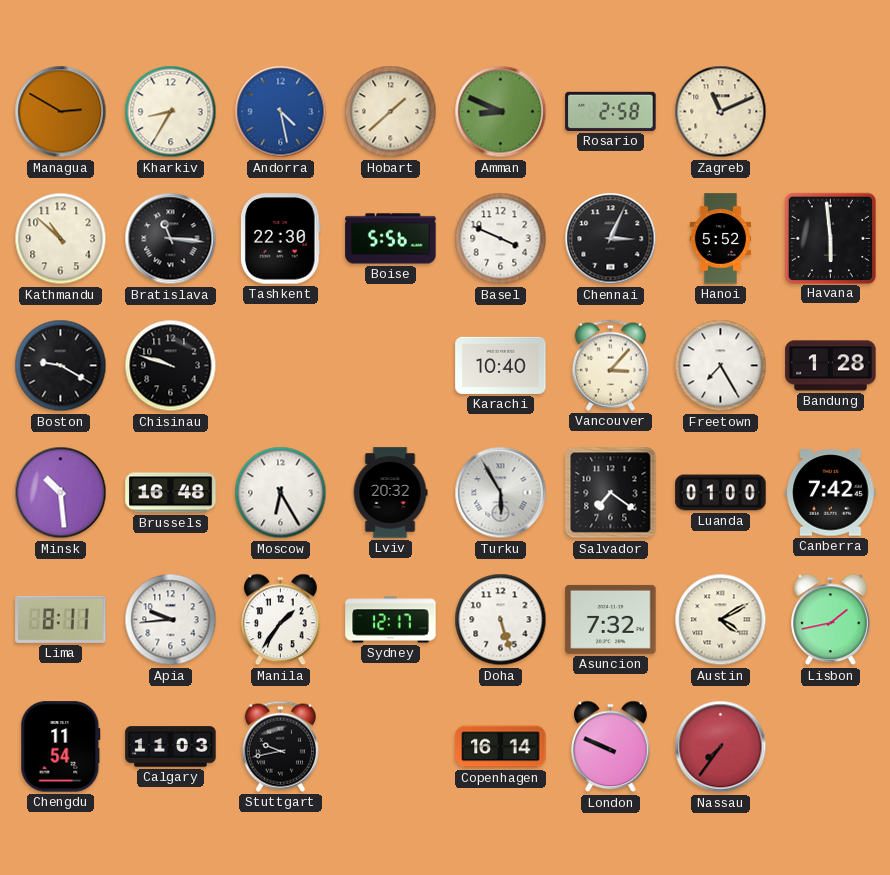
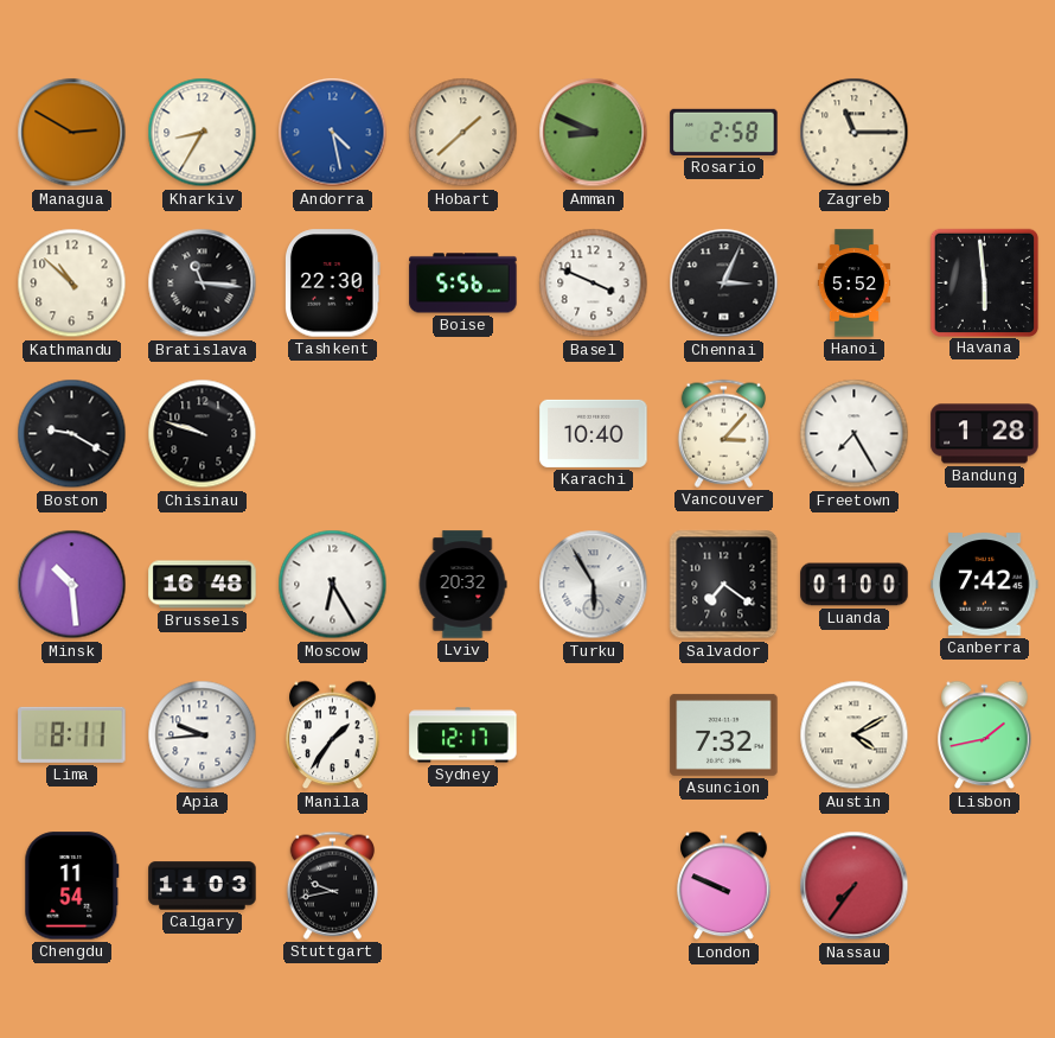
Zagreb: 11:11 -> 11:15
Doha: 5:27 -> none
Copenhagen: 16:14 -> none
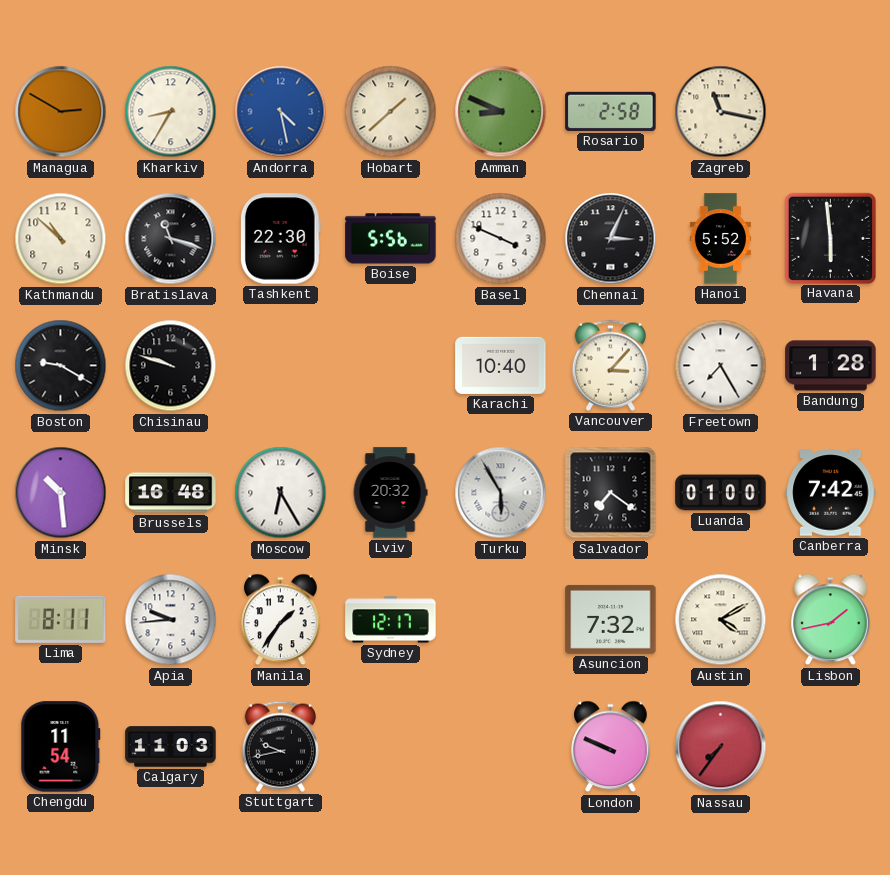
Zagreb: 11:15 -> 11:17
Bratislava: 11:16 -> 11:18
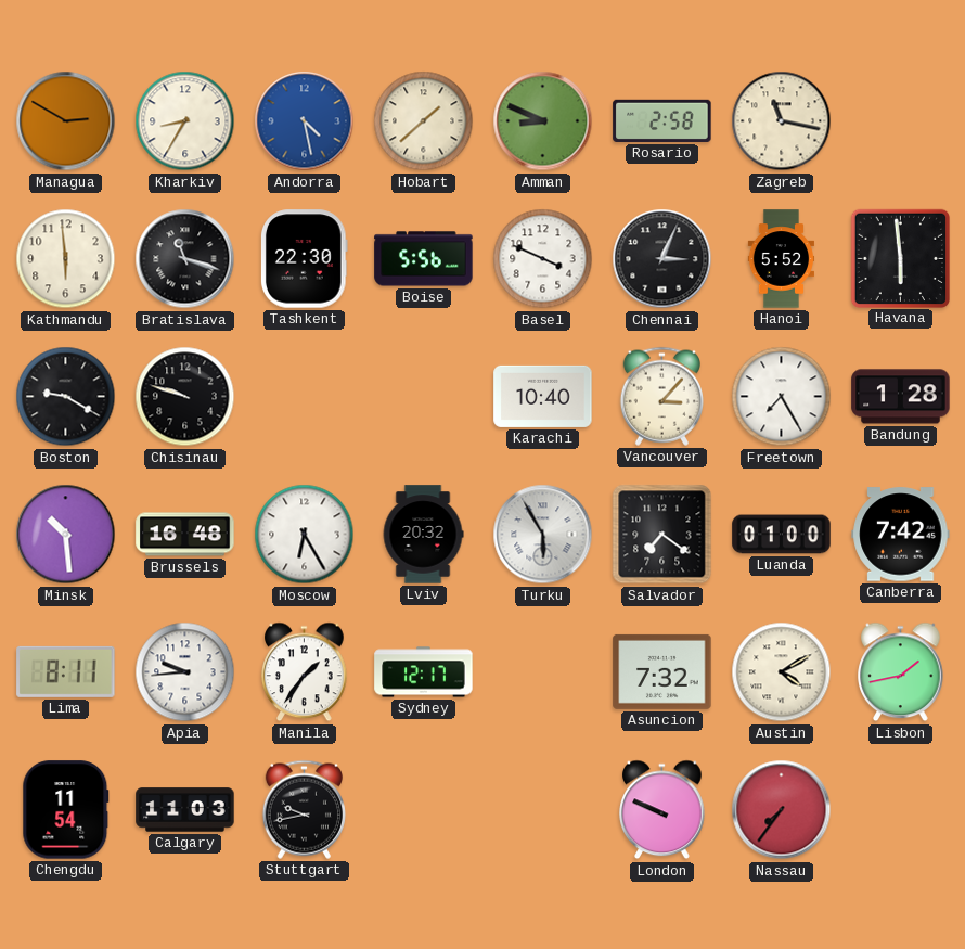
Kathmandu: 10:52 -> 5:59
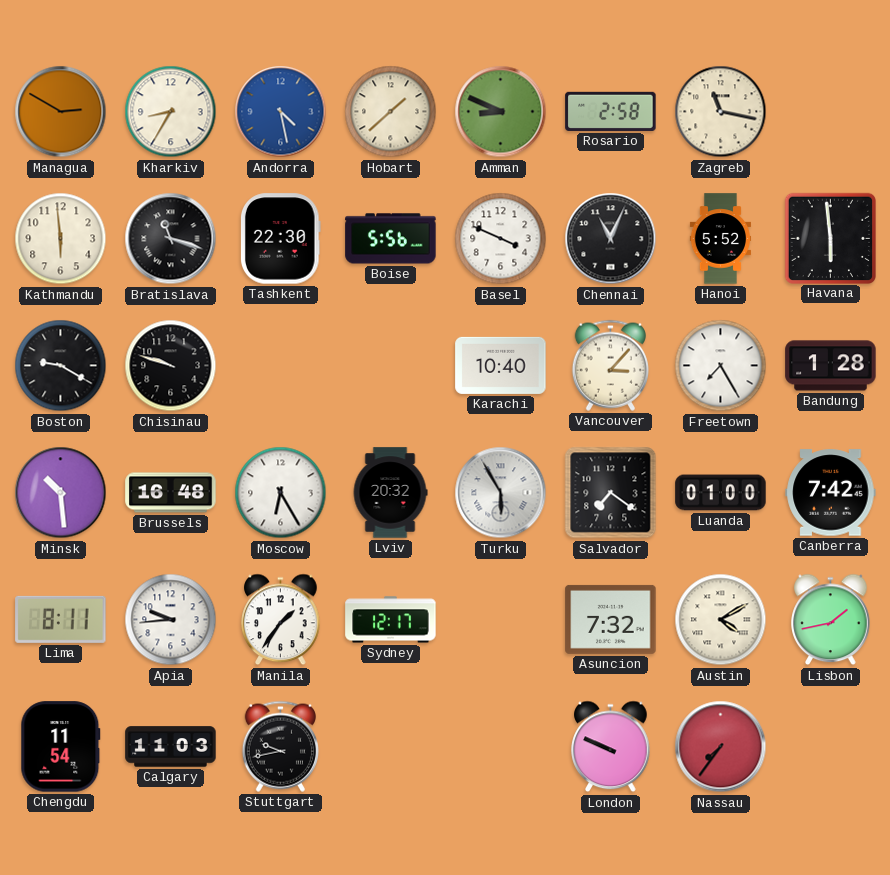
Chennai: 3:04 -> 11:04
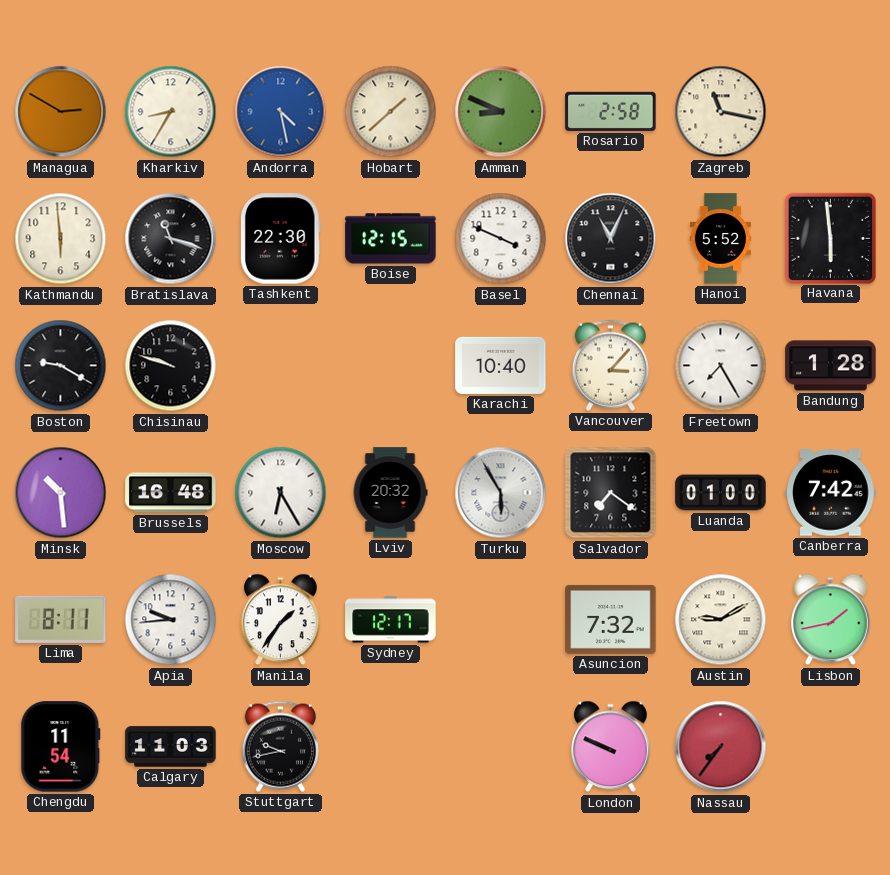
Boise: 5:56 -> 12:15
Austin: 4:10 -> 9:10
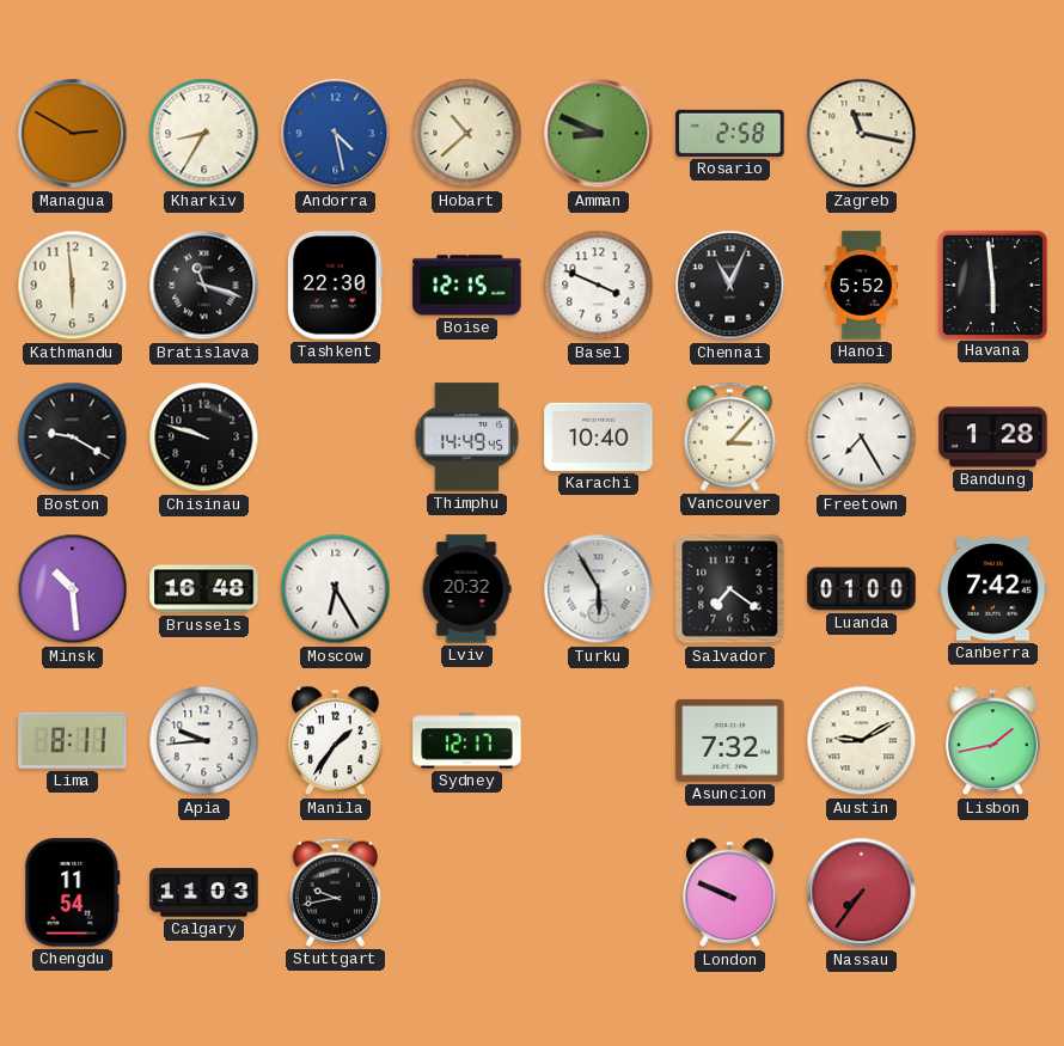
Hobart: 1:38 -> 10:38
Thimphu: none -> 14:49
